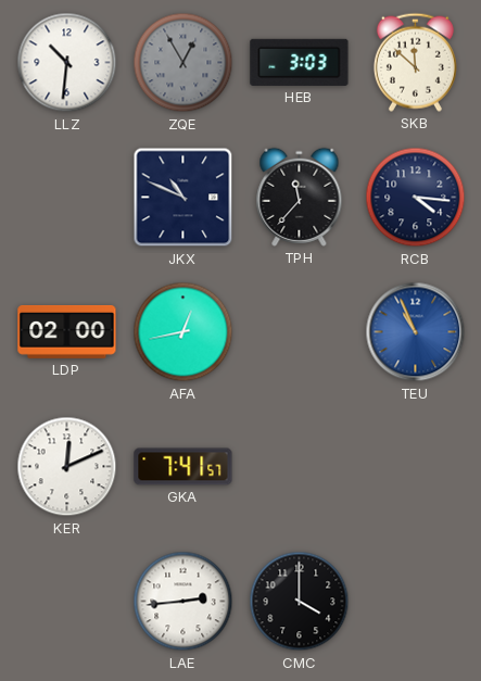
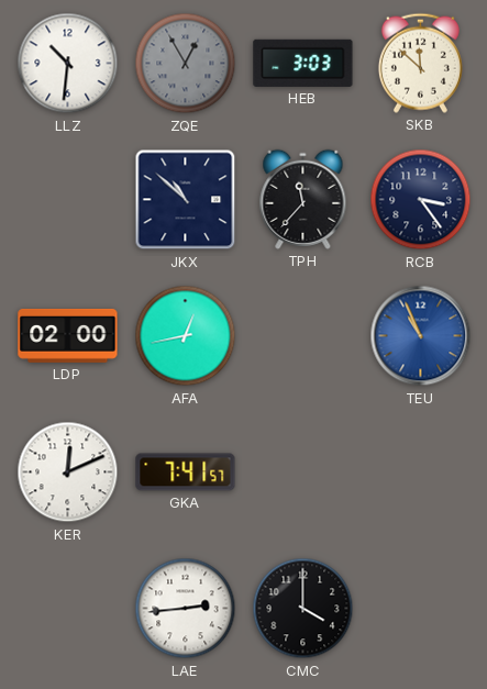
JKX: 10:49 -> 10:52
RCB: 4:16 -> 3:24
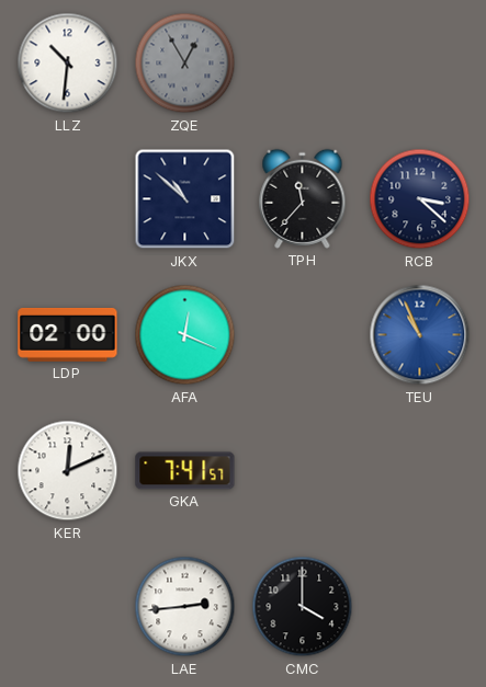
HEB: 3:03 -> none
SKB: 11:52 -> none
RCB: 3:24 -> 3:22
AFA: 12:43 -> 12:19
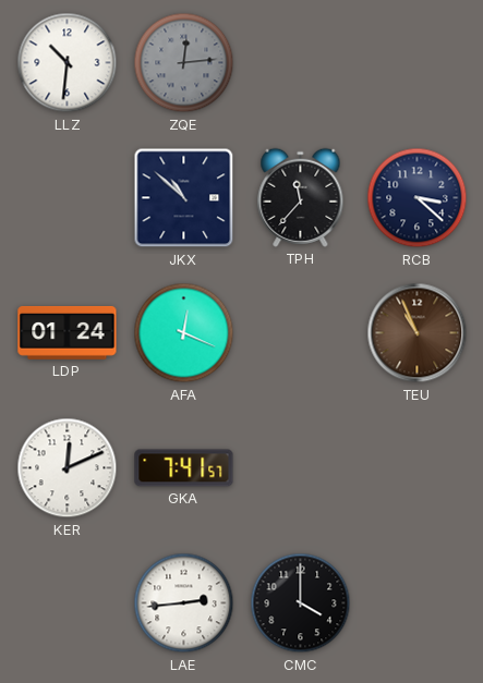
ZQE: 12:55 -> 12:14
LDP: 02:00 -> 01:24
TEU dial: blue -> brown
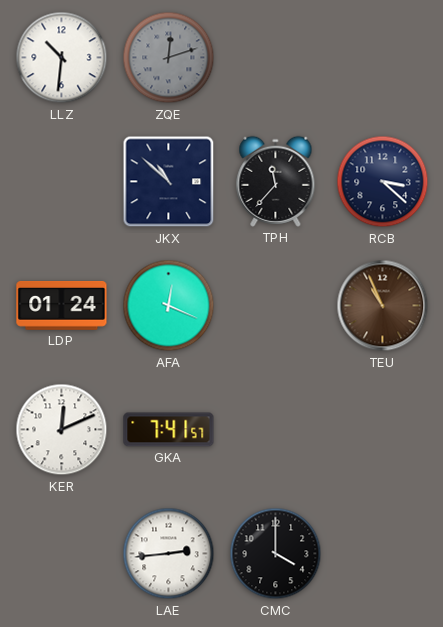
ZQE: 12:14 -> 12:12
